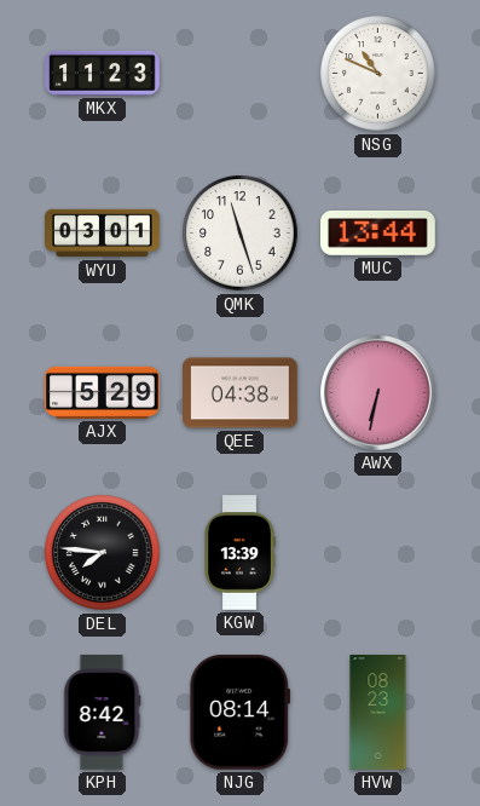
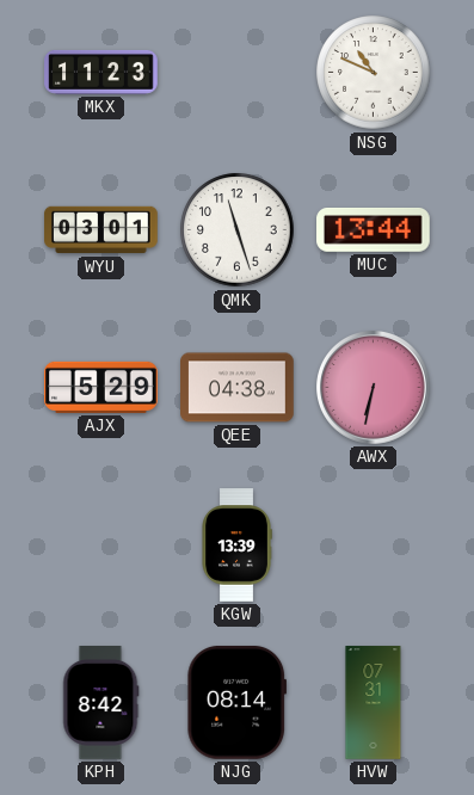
DEL: 7:46 -> none
HVW: 08:23 -> 07:31
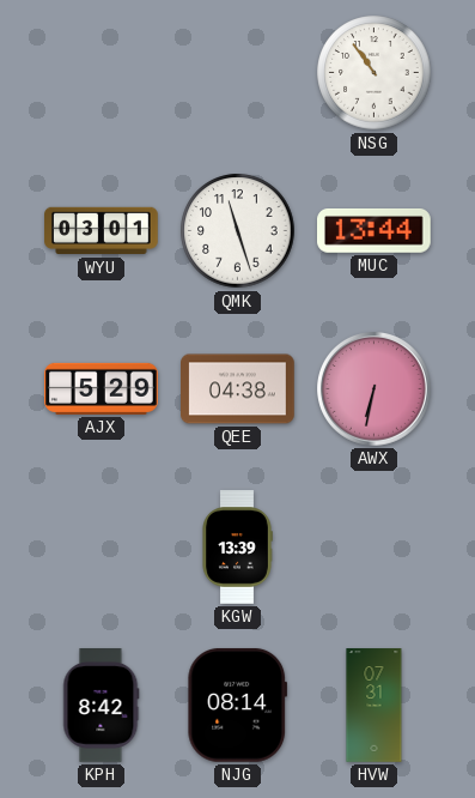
MKX: 11:23 -> none
NSG: 10:49 -> 10:54
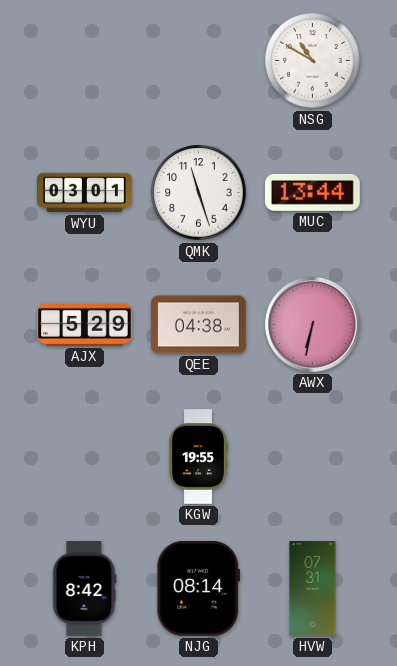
NSG: 10:54 -> 10:50
KGW: 13:39 -> 19:55
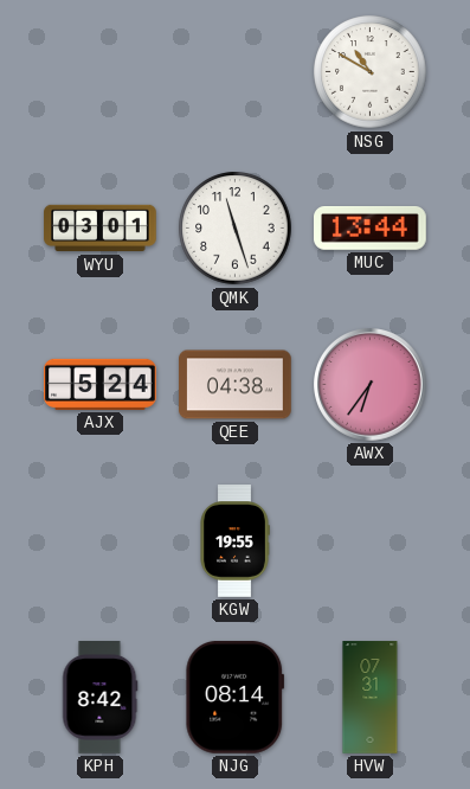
AJX: 5:29 -> 5:24
AWX: 6:32 -> 6:36
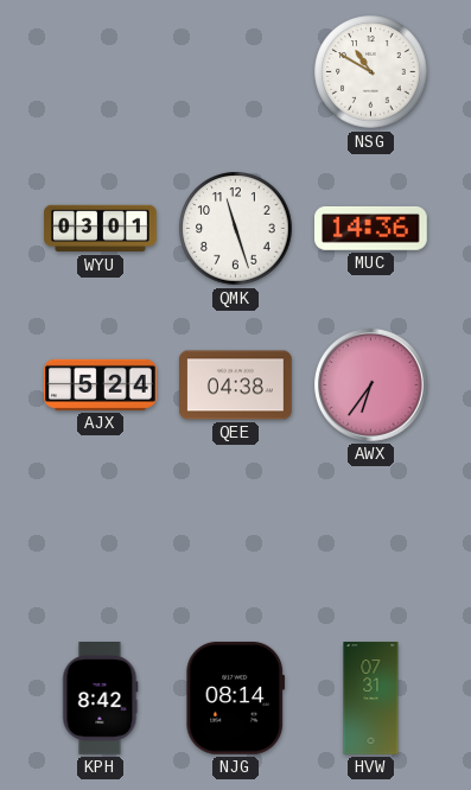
MUC: 13:44 -> 14:36
KGW: 19:55 -> none
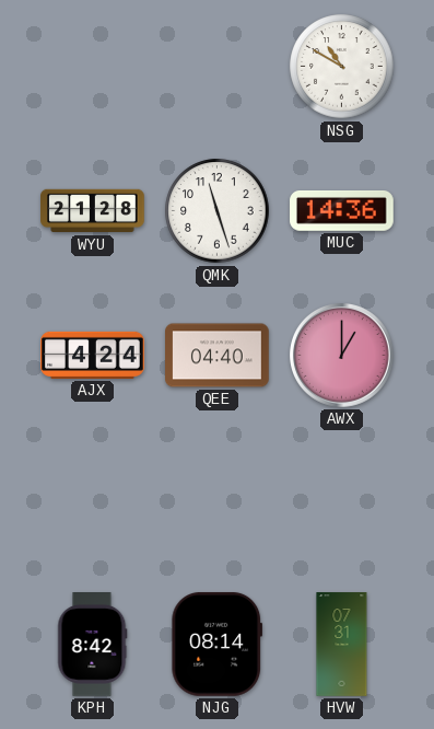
WYU: 03:01 -> 21:28
AJX: 5:24 -> 4:24
QEE: 04:38 -> 04:40
AWX: 6:36 -> 1:00
